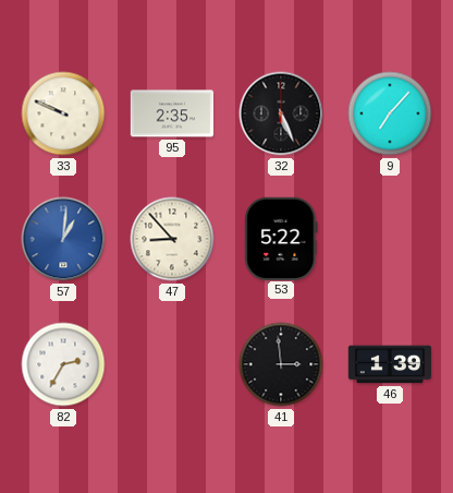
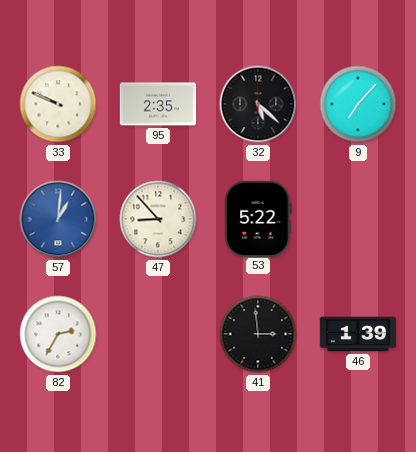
32: 5:26 -> 5:22
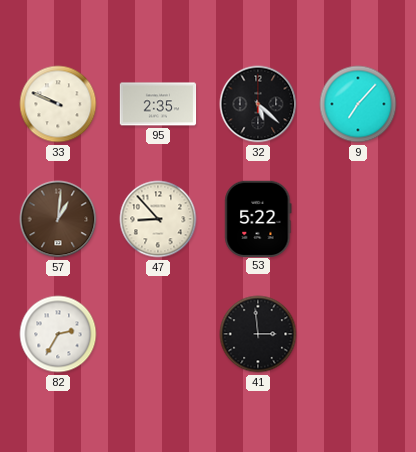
57 dial: blue -> brown
46: 1:39 -> none
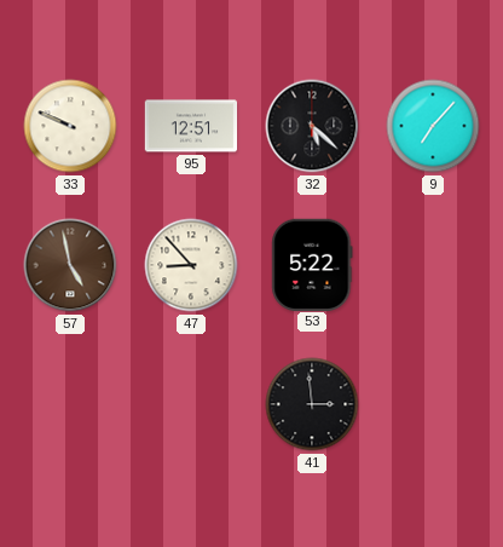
95: 2:35 -> 12:51
57: 1:01 -> 4:58
82: 2:35 -> none
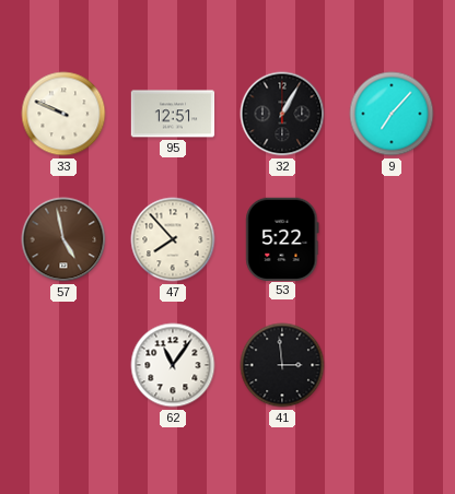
32: 5:22 -> 1:05
47: 8:53 -> 7:53
62: none -> 11:06
